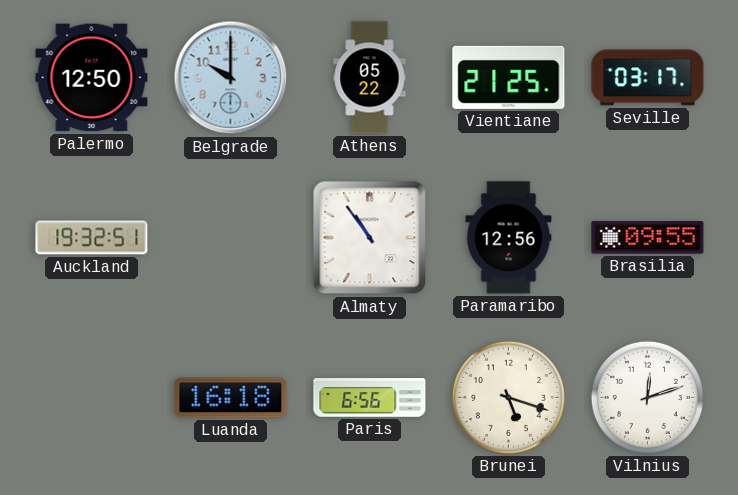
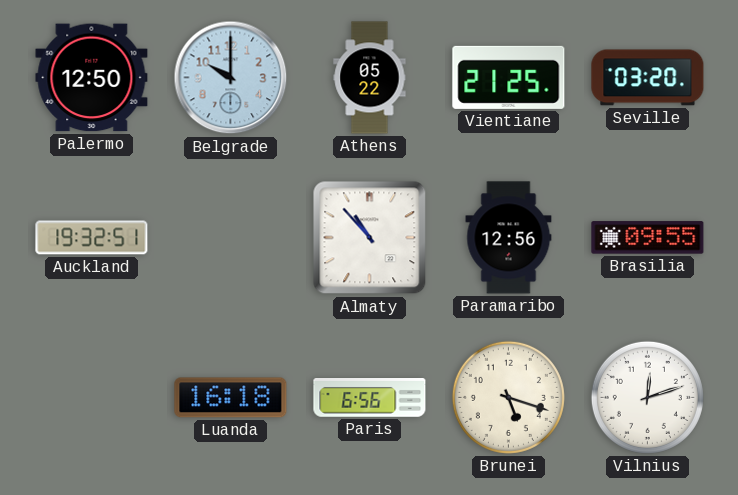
Seville: 03:17 -> 03:20
Almaty: 10:54 -> 10:53
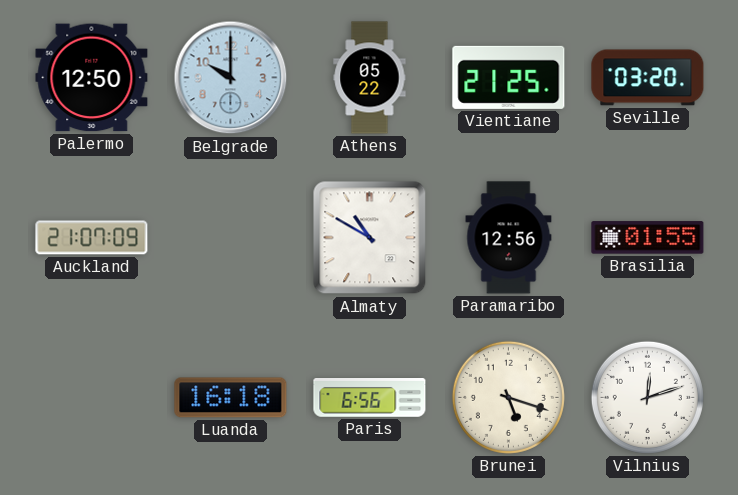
Auckland: 19:32 -> 21:07
Almaty: 10:53 -> 10:50
Brasilia: 09:55 -> 01:55
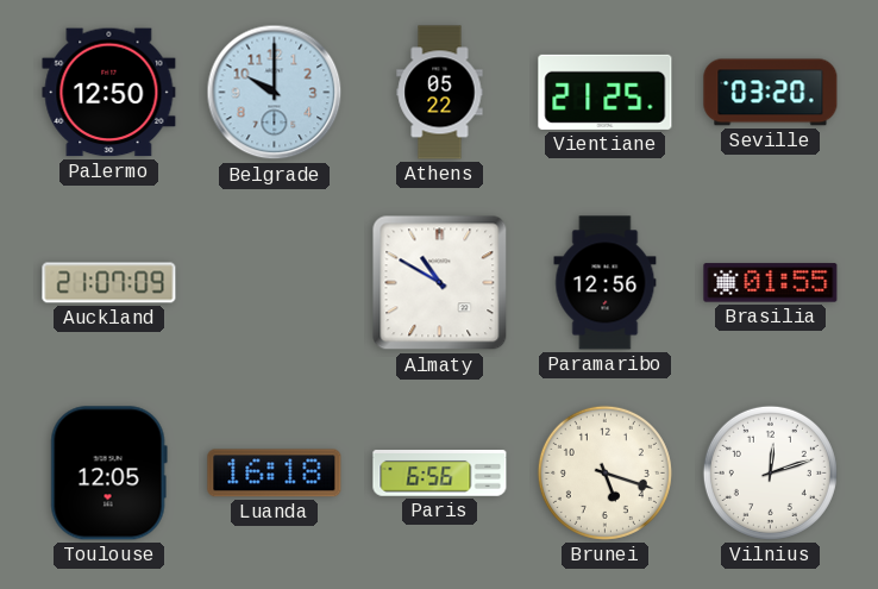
Toulouse: none -> 12:05
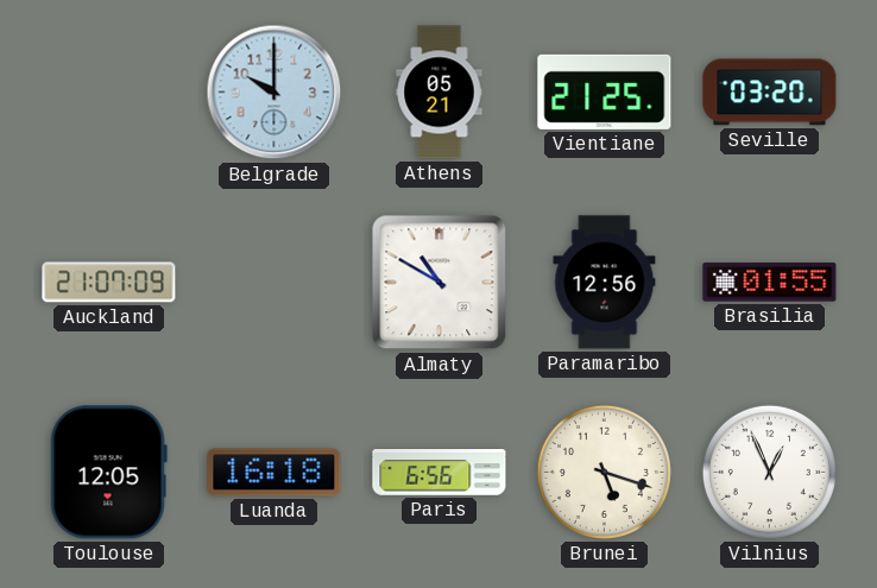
Palermo: 12:50 -> none
Athens: 05:22 -> 05:21
Vilnius: 12:12 -> 12:56
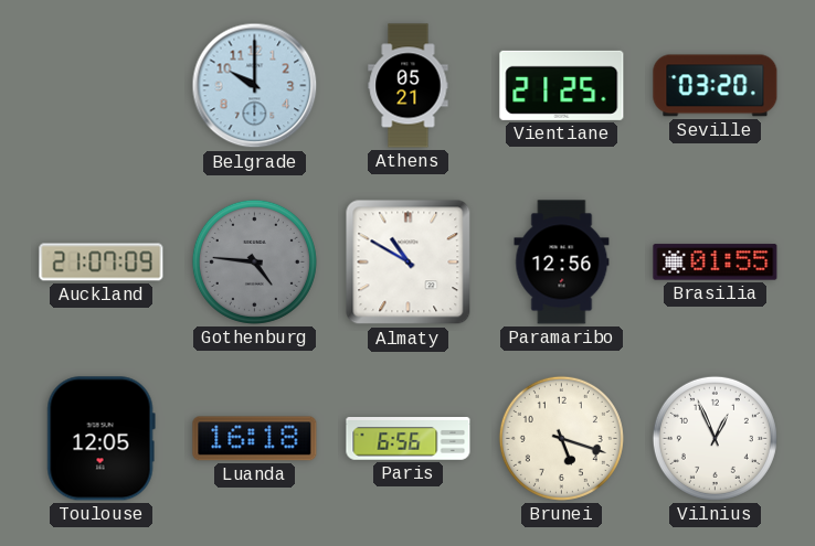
Gothenburg: none -> 4:46
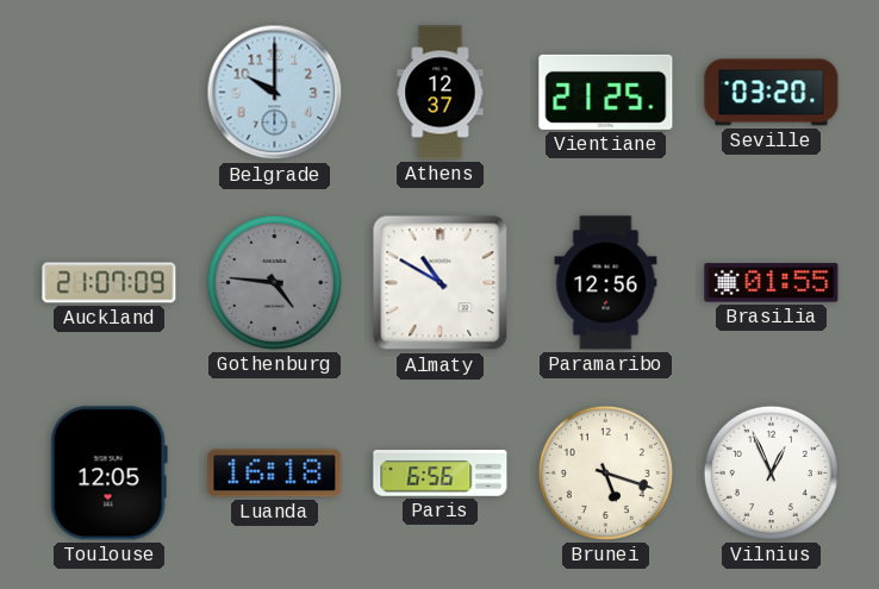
Athens: 05:21 -> 12:37
